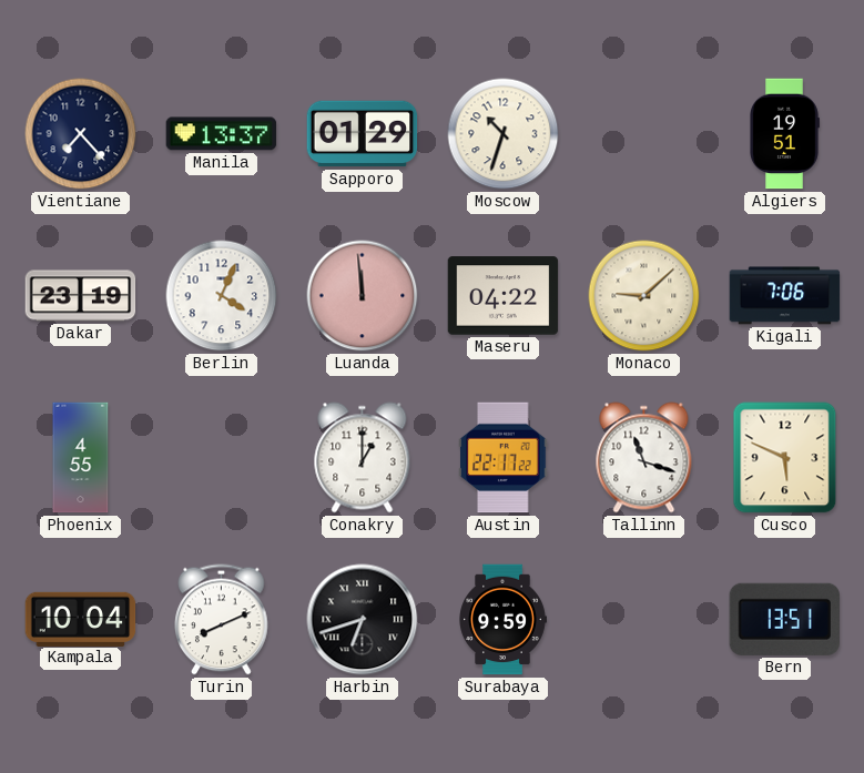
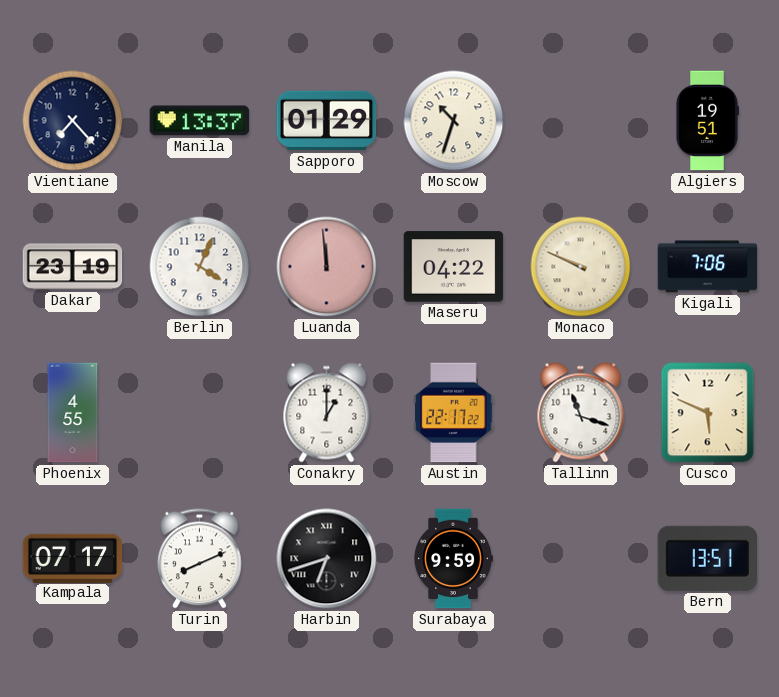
Monaco: 9:08 -> 9:49
Kampala: 10:04 -> 07:17
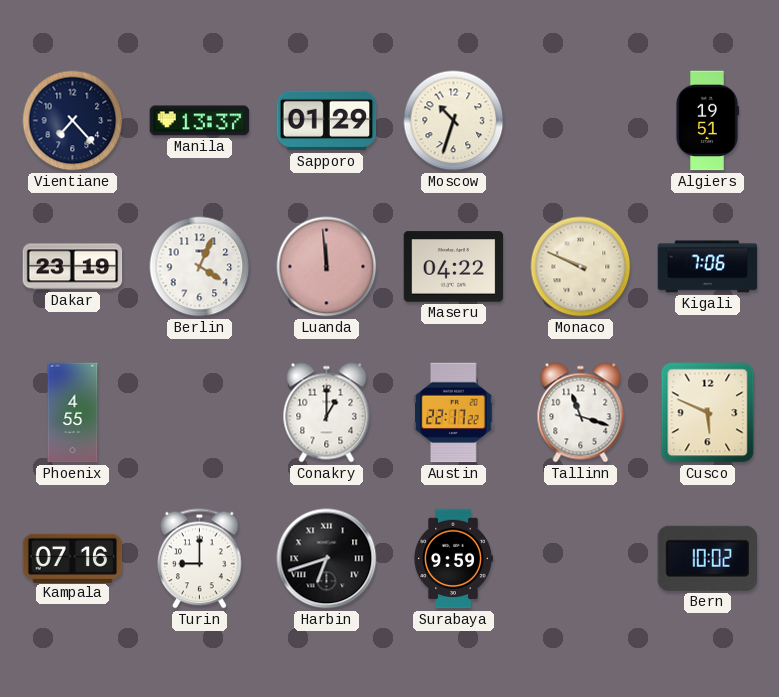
Kampala: 07:17 -> 07:16
Turin: 8:11 -> 9:00
Bern: 13:51 -> 10:02
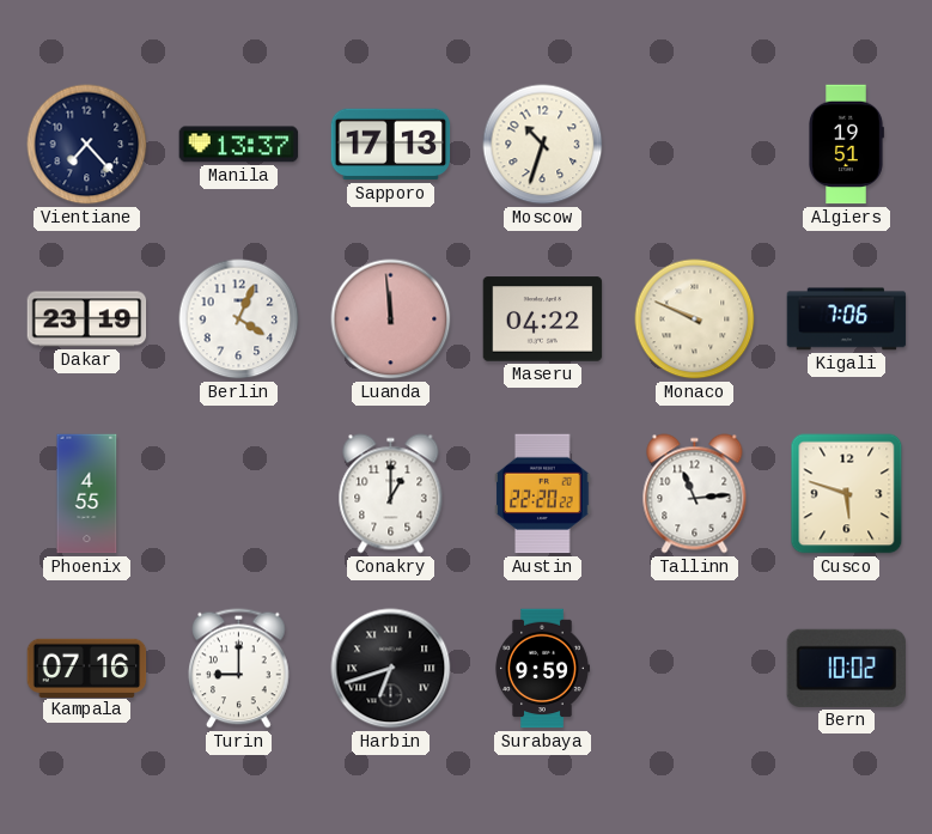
Sapporo: 01:29 -> 17:13
Austin: 22:17 -> 22:20
Tallinn: 11:18 -> 11:14
Cusco: 5:49 -> 5:48
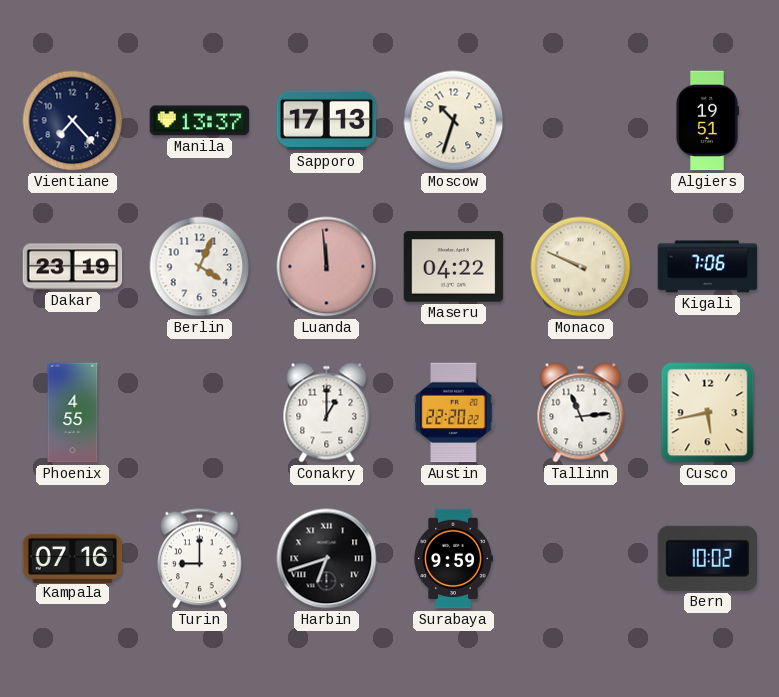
Cusco: 5:48 -> 5:43
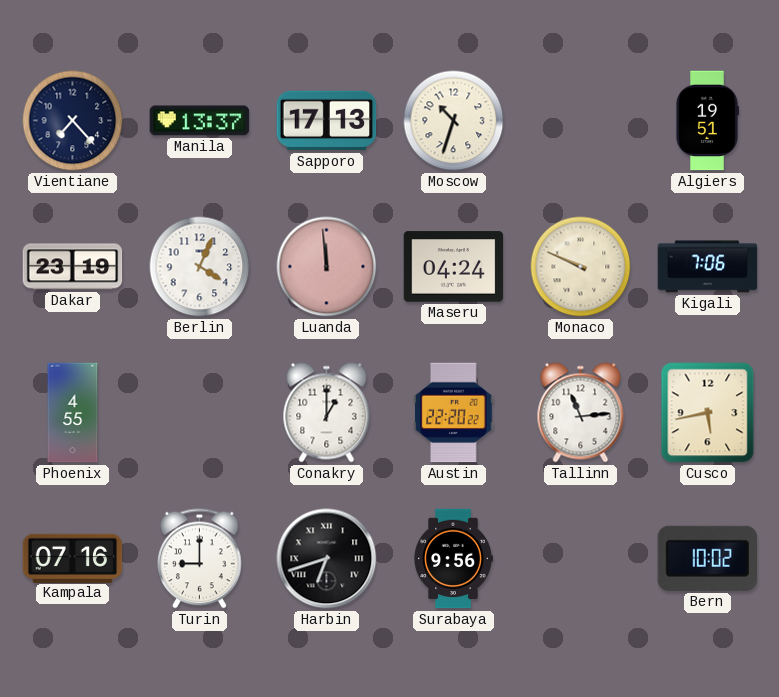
Maseru: 04:22 -> 04:24
Surabaya: 9:59 -> 9:56
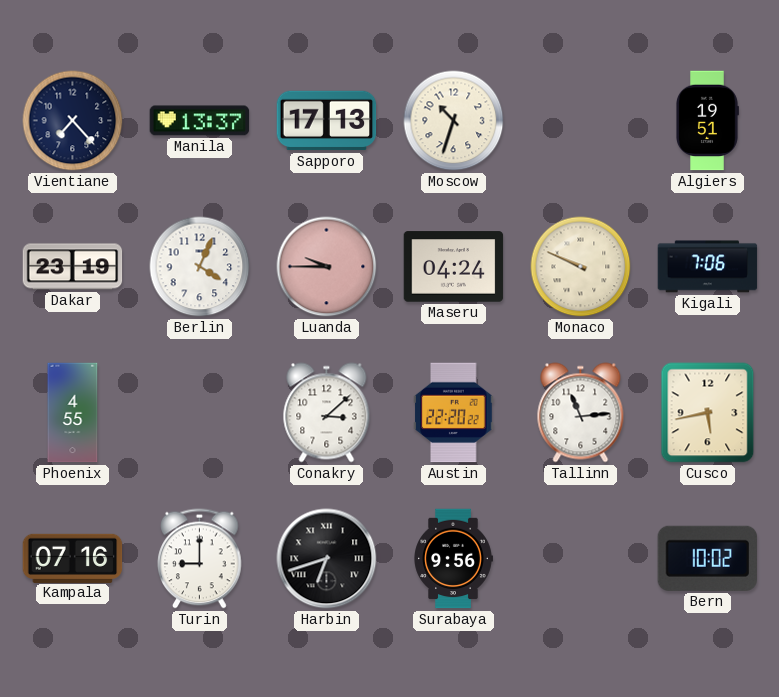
Luanda: 11:59 -> 9:45
Conakry: 1:00 -> 3:08
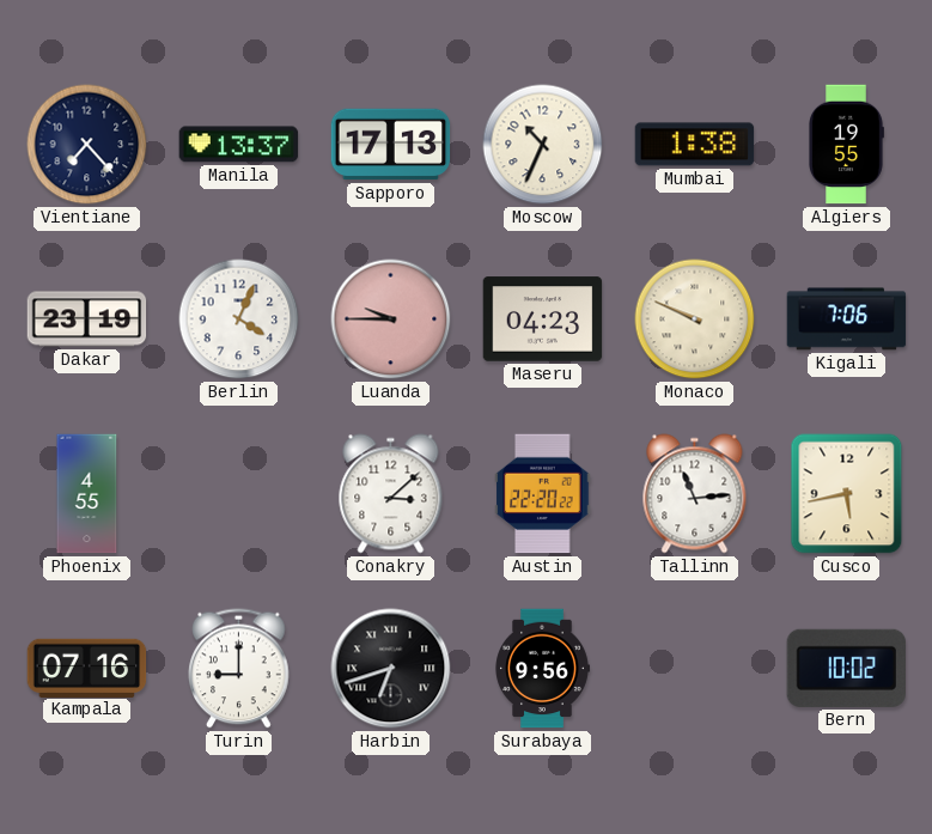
Moscow: 10:33 -> 10:34
Mumbai: none -> 1:38
Algiers: 19:51 -> 19:55
Maseru: 04:24 -> 04:23
